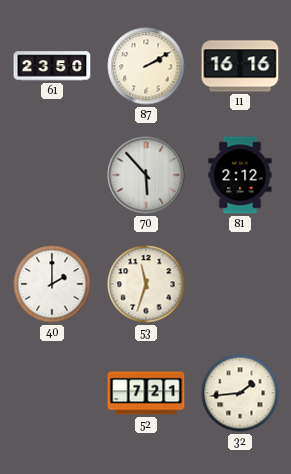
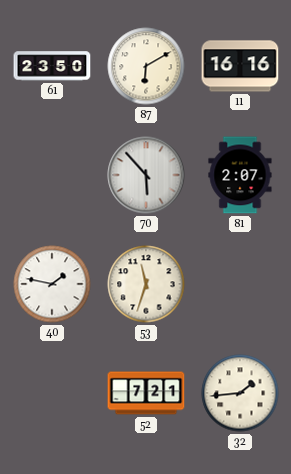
87: 2:10 -> 6:10
81: 2:12 -> 2:07
40: 2:00 -> 1:47
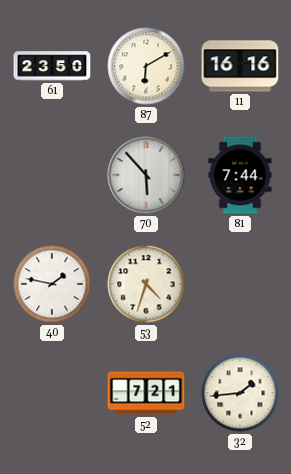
81: 2:07 -> 7:44
53: 11:33 -> 4:33
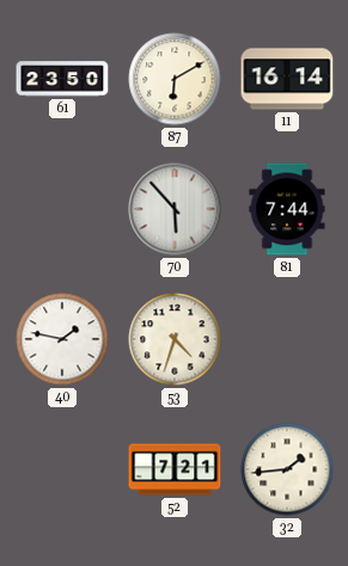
11: 16:16 -> 16:14
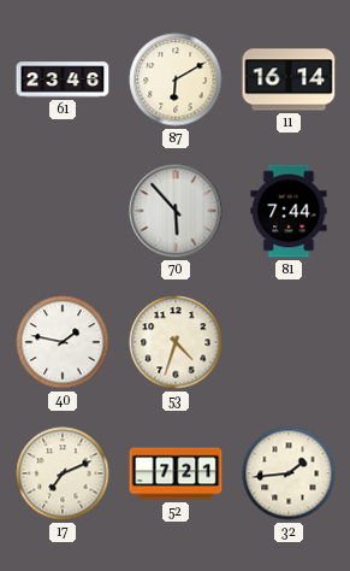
61: 23:50 -> 23:46
17: none -> 7:11
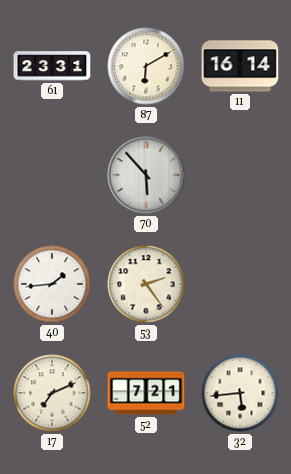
61: 23:46 -> 23:31
81: 7:44 -> none
40: 1:47 -> 1:44
53: 4:33 -> 2:24
32: 1:44 -> 5:44
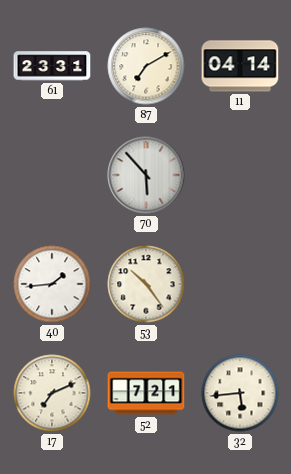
87: 6:10 -> 7:10
11: 16:14 -> 04:14
53: 2:24 -> 10:24
